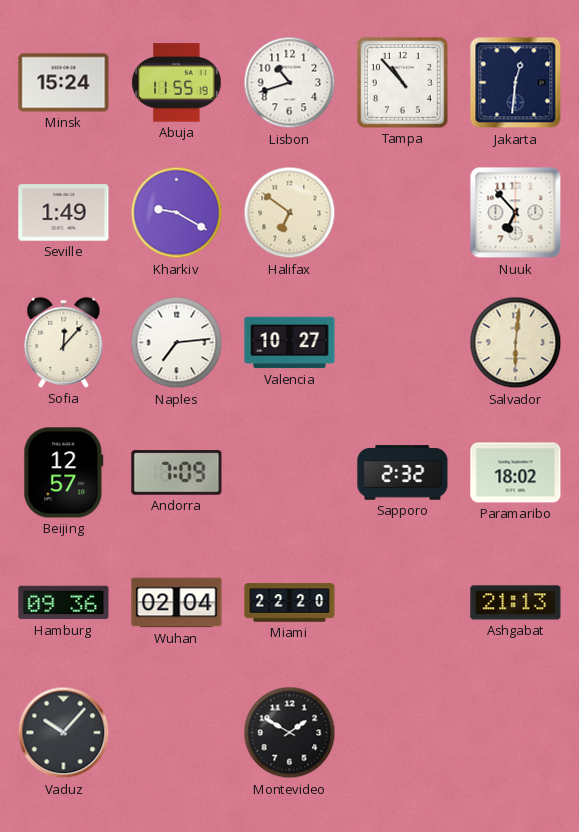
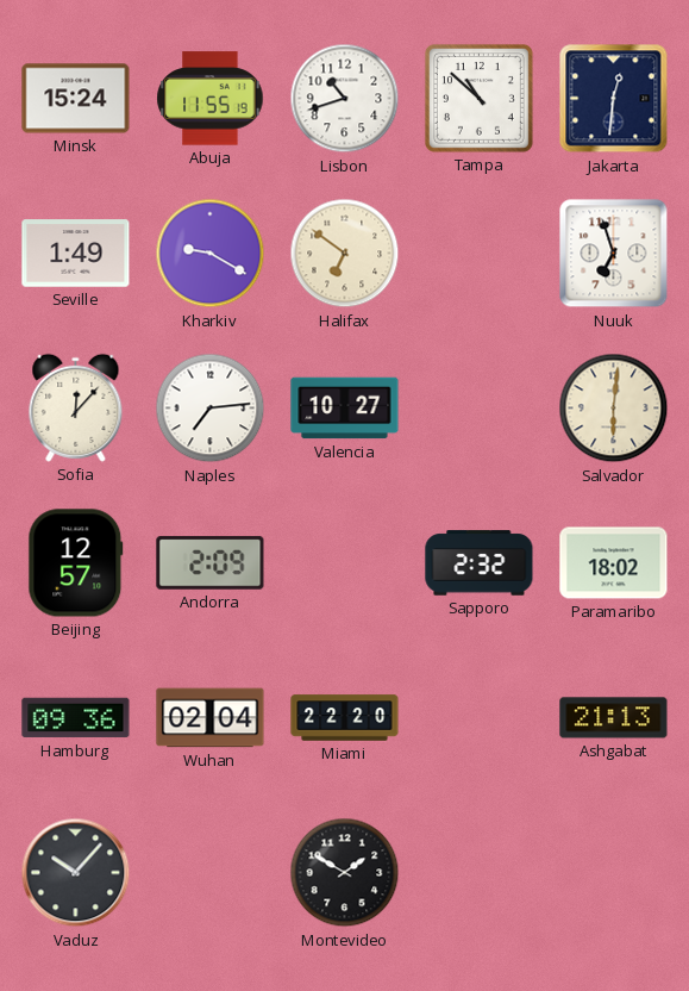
Tampa: 10:53 -> 10:52
Nuuk: 6:53 -> 6:57
Andorra: 7:09 -> 2:09
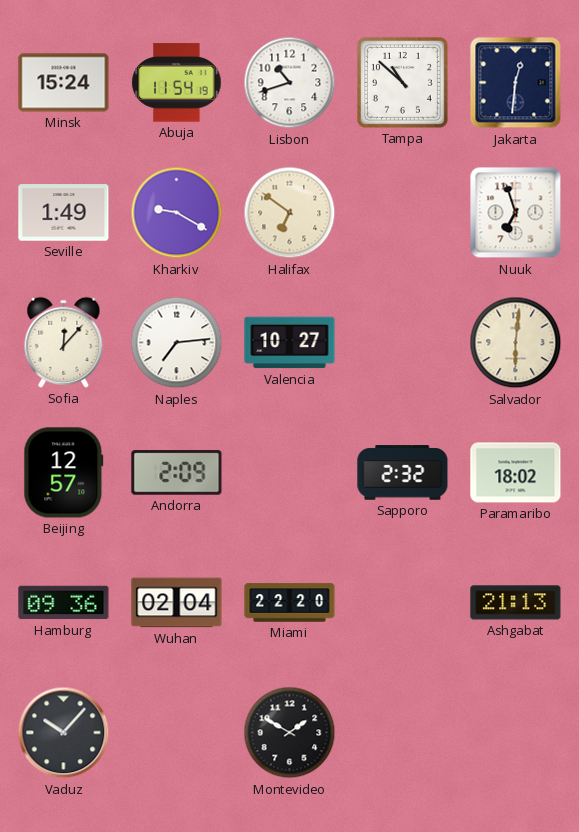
Abuja: 11:55 -> 11:54
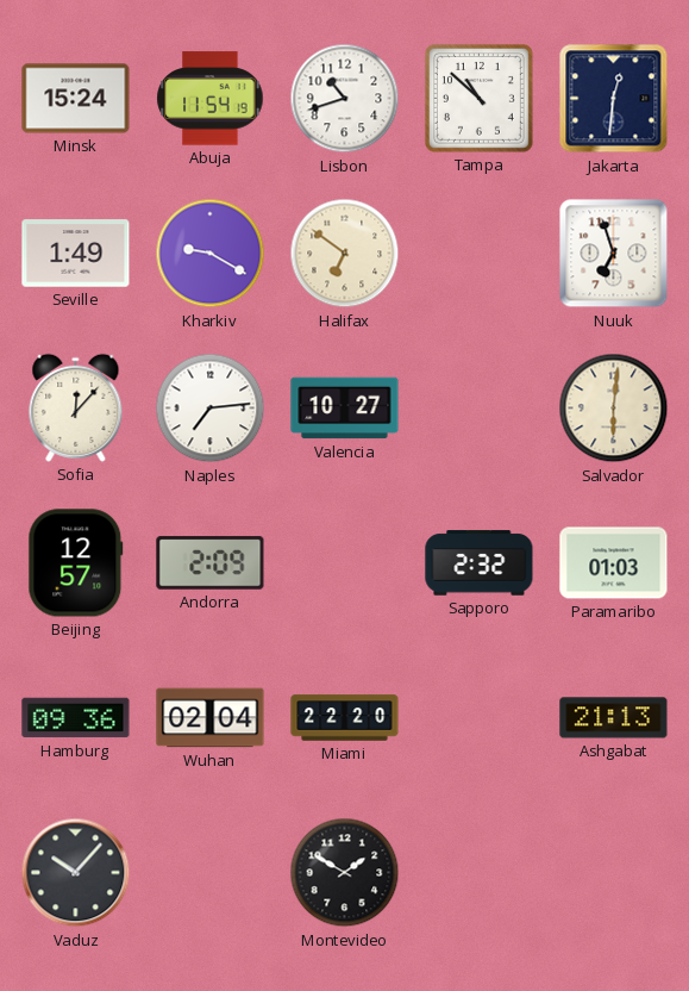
Paramaribo: 18:02 -> 01:03
